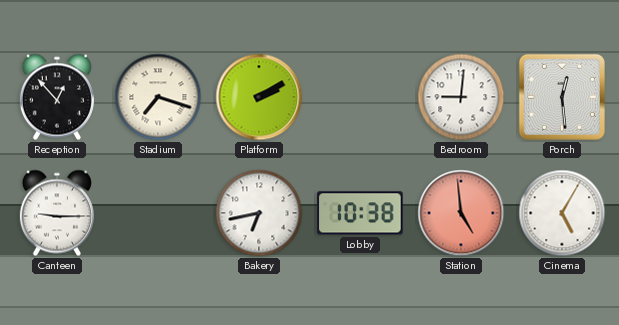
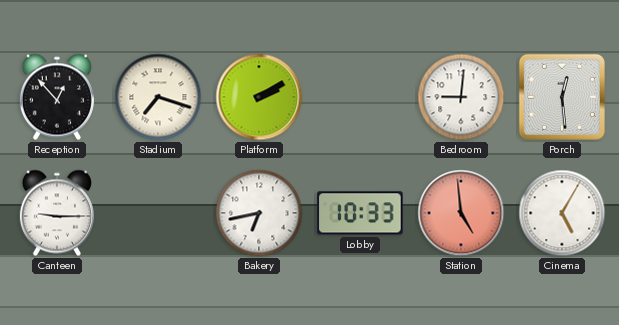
Lobby: 10:38 -> 10:33
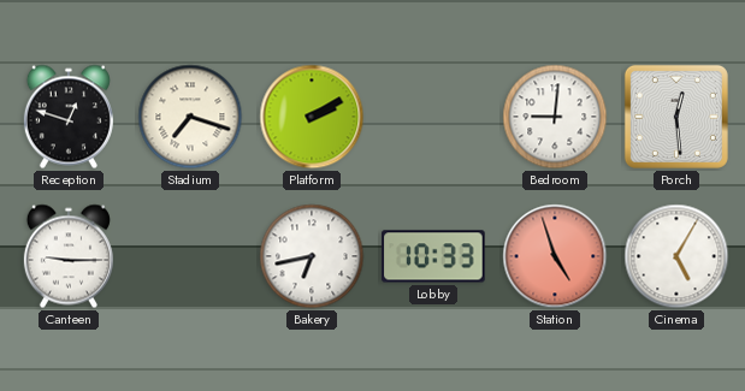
Reception: 12:53 -> 12:48
Station: 4:59 -> 4:57
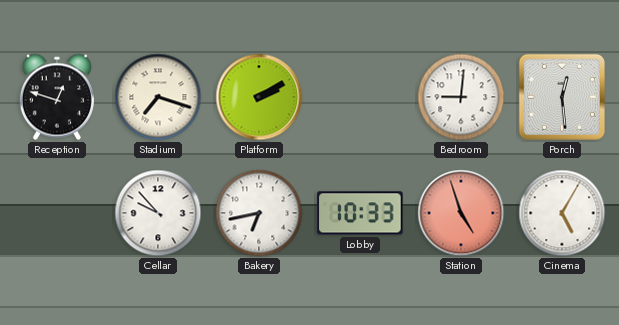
Canteen: 9:15 -> none
Cellar: none -> 9:53
